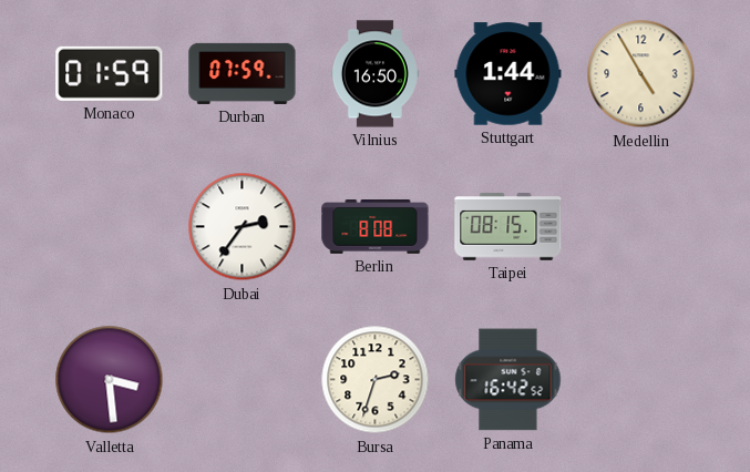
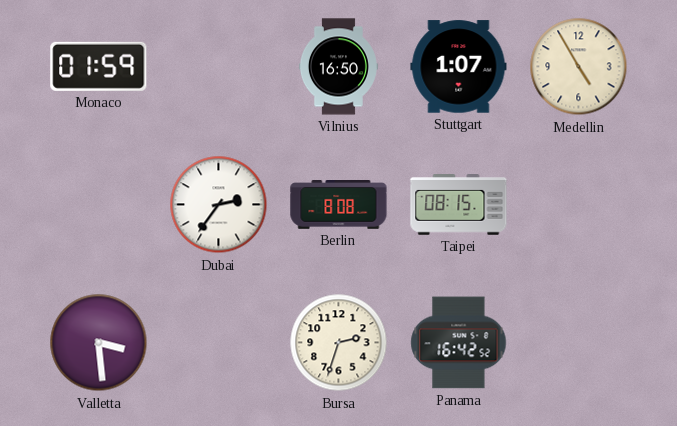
Durban: 07:59 -> none
Stuttgart: 1:44 -> 1:07
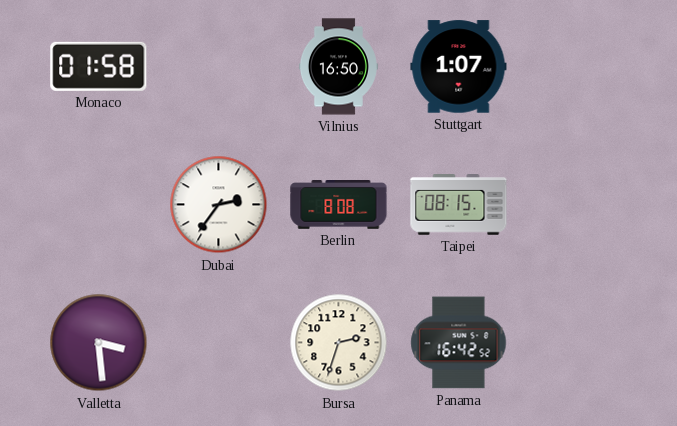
Monaco: 01:59 -> 01:58
Medellin: 4:55 -> none
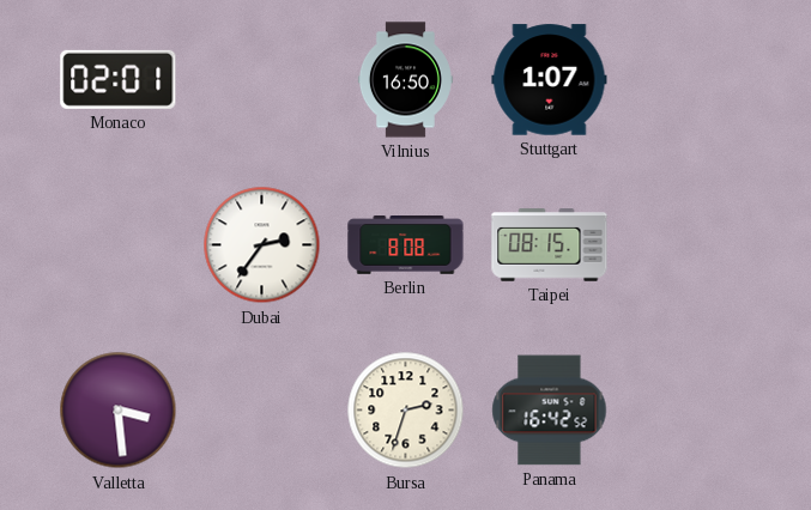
Monaco: 01:58 -> 02:01
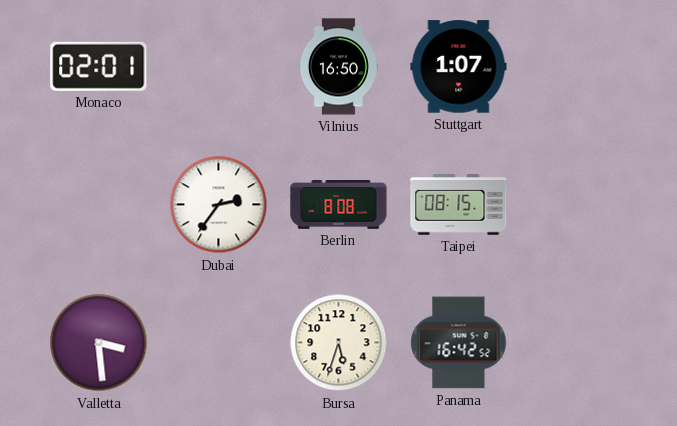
Bursa: 2:33 -> 5:33
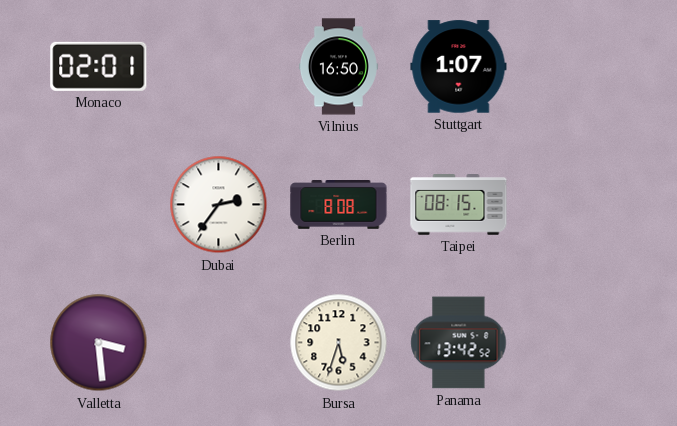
Panama: 16:42 -> 13:42
